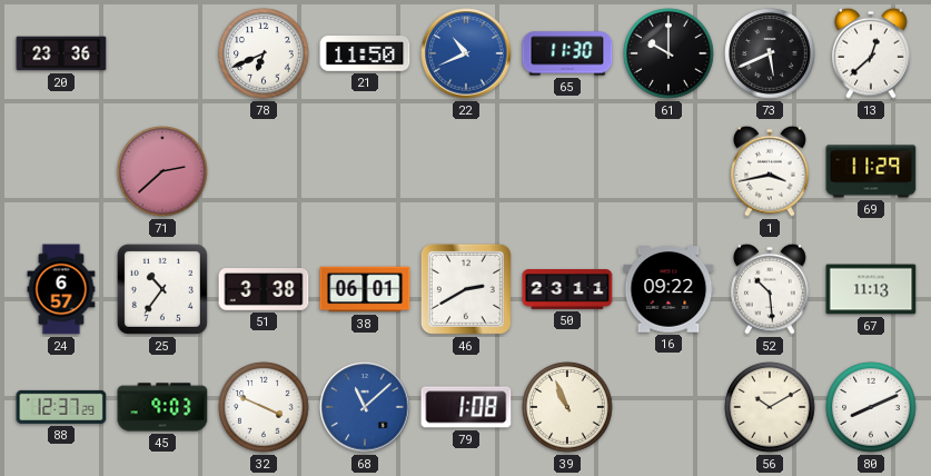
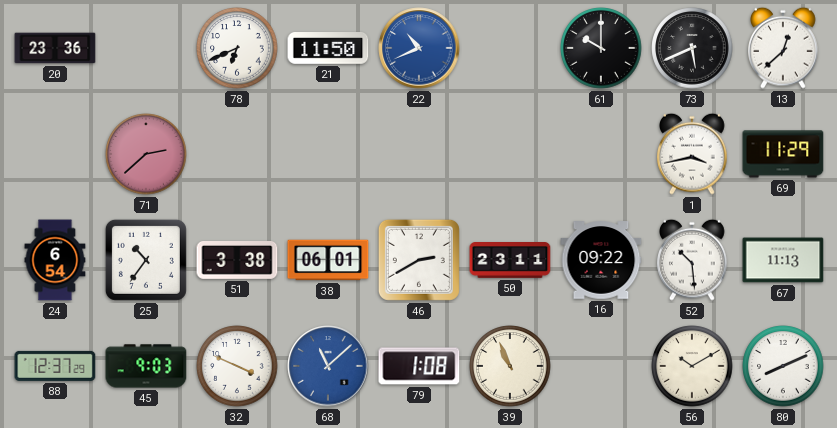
65: 11:30 -> none
24: 6:57 -> 6:54
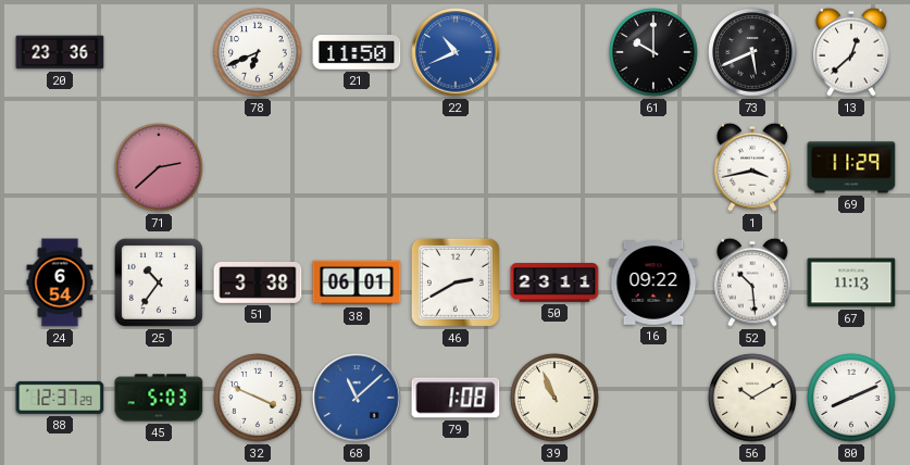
45: 9:03 -> 5:03
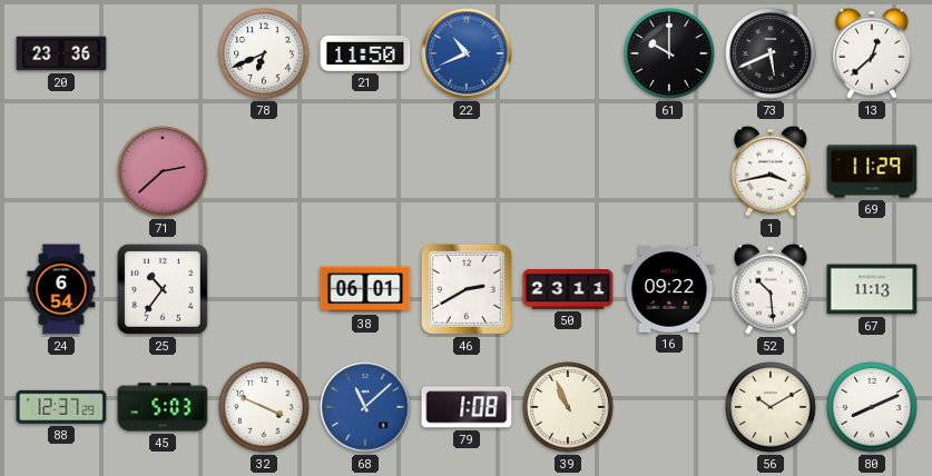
51: 3:38 -> none
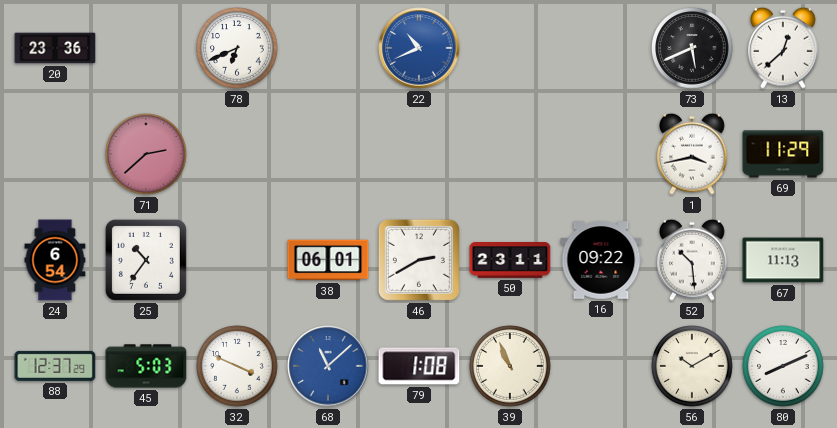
21: 11:50 -> none
61: 10:00 -> none
